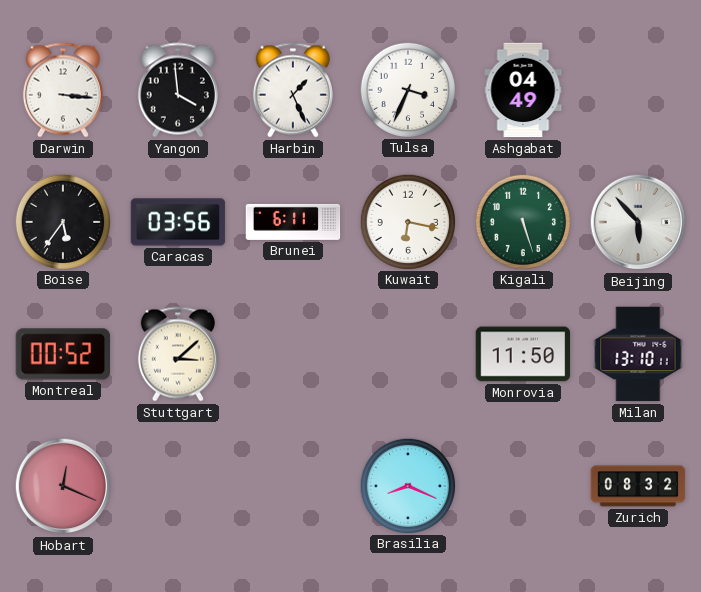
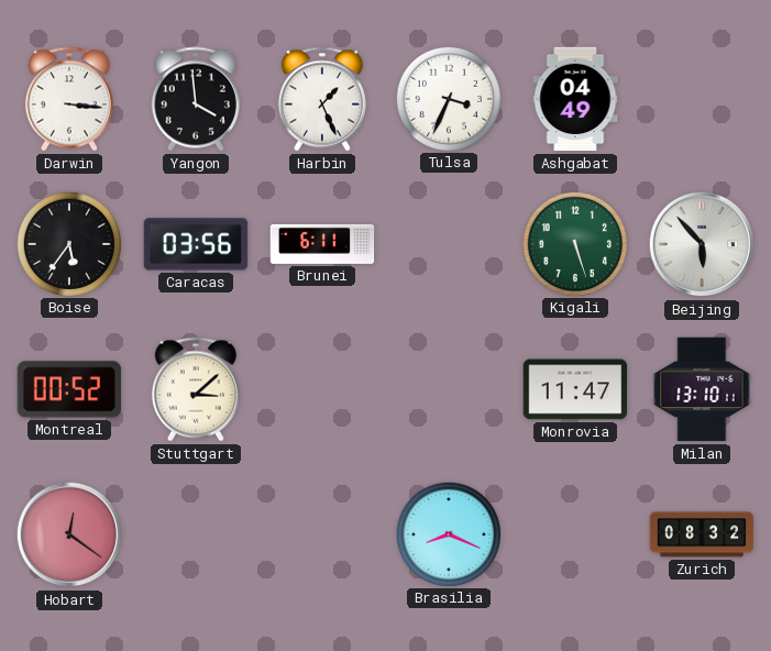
Kuwait: 6:17 -> none
Monrovia: 11:50 -> 11:47
Hobart: 12:19 -> 12:21
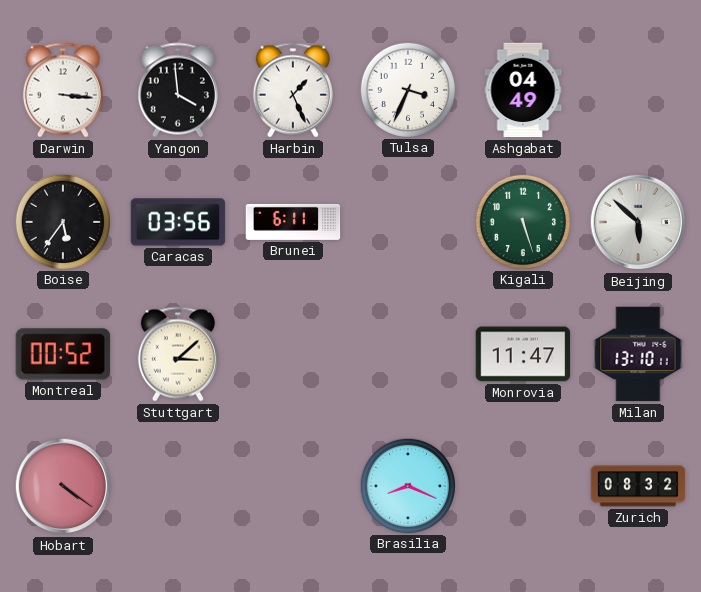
Beijing: 5:53 -> 5:52
Hobart: 12:21 -> 4:21
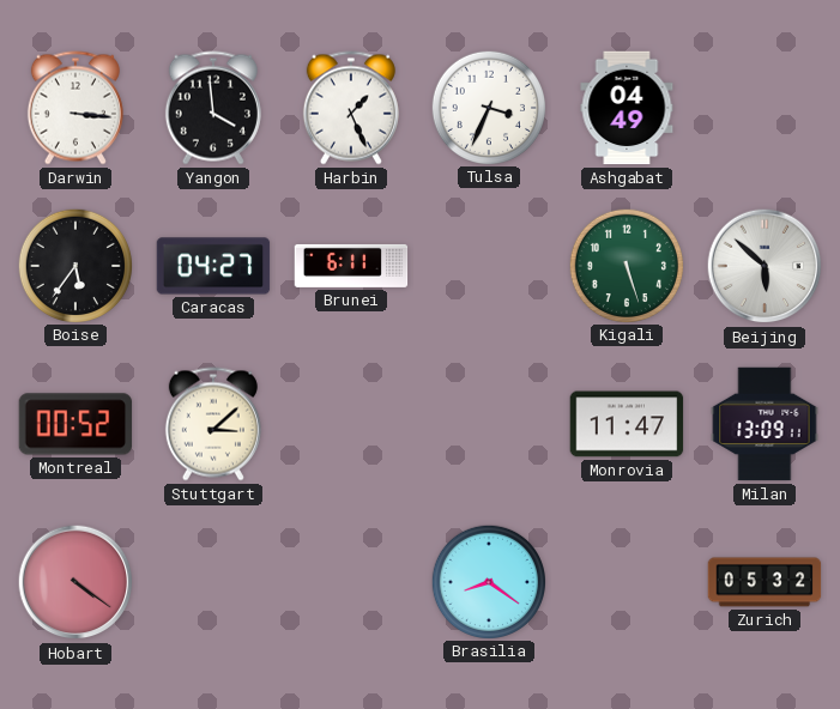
Caracas: 03:56 -> 04:27
Milan: 13:10 -> 13:09
Brasilia: 8:19 -> 8:21
Zurich: 08:32 -> 05:32
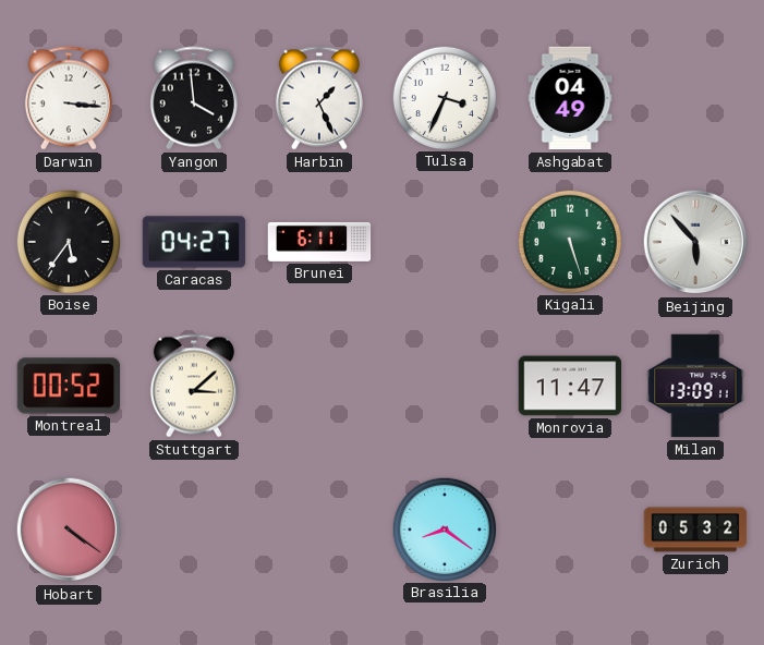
Beijing: 5:52 -> 5:53
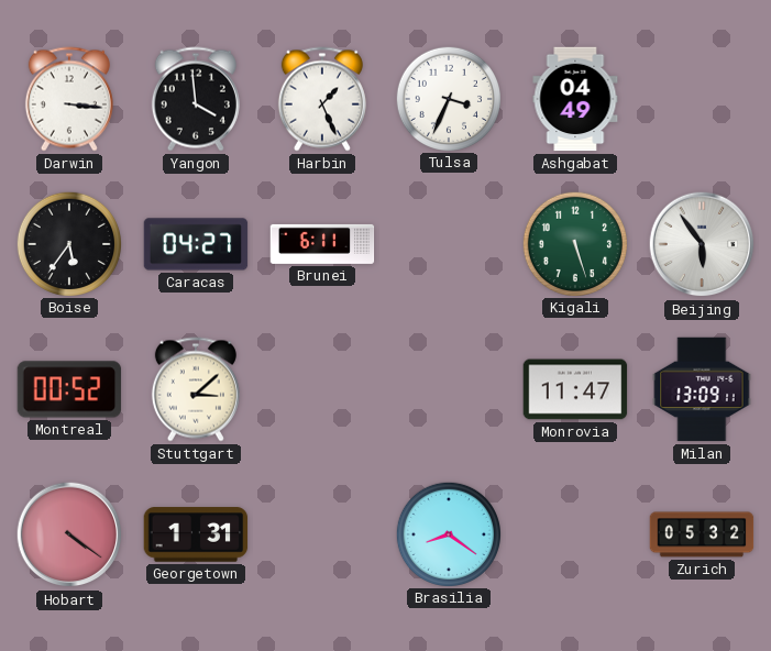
Beijing: 5:53 -> 5:54
Georgetown: none -> 1:31
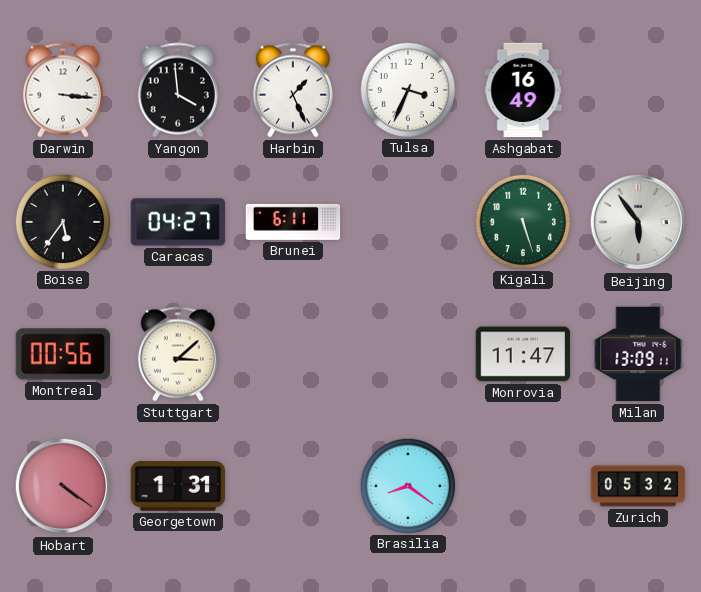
Ashgabat: 04:49 -> 16:49
Montreal: 00:52 -> 00:56
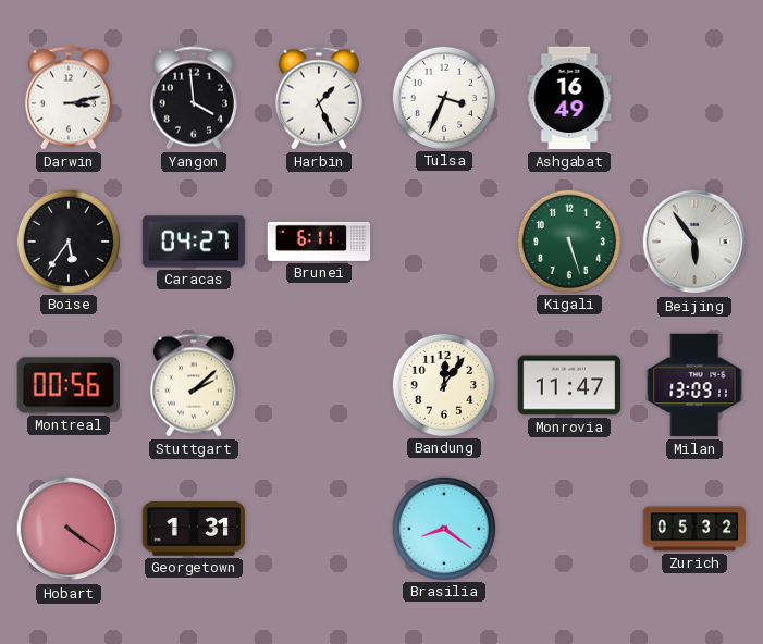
Darwin: 3:16 -> 3:13
Stuttgart: 3:08 -> 2:08
Bandung: none -> 12:06
